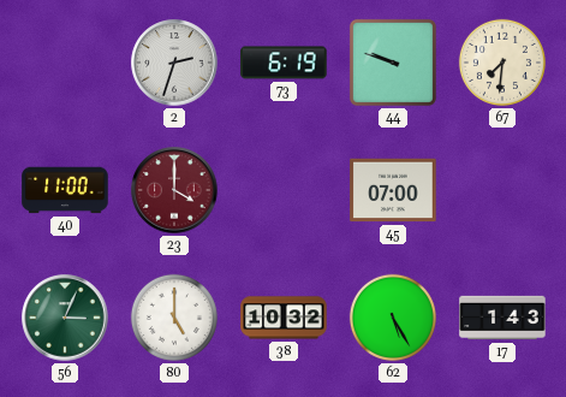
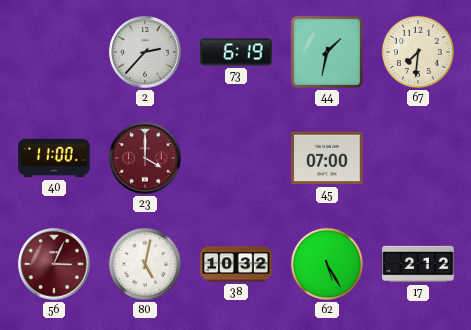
2: 2:33 -> 2:37
44: 9:48 -> 1:32
56 dial: green -> burgundy
80: 5:00 -> 5:02
17: 1:43 -> 2:12
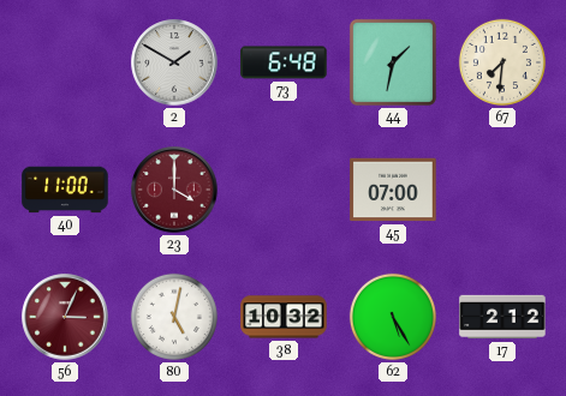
2: 2:37 -> 1:50
73: 6:19 -> 6:48
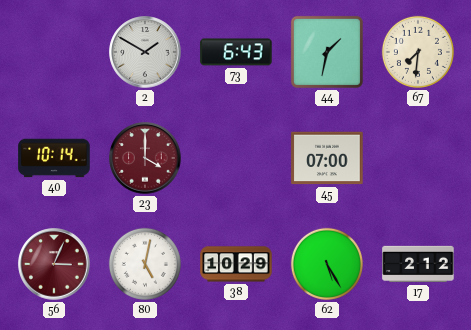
73: 6:48 -> 6:43
40: 11:00 -> 10:14
38: 10:32 -> 10:29
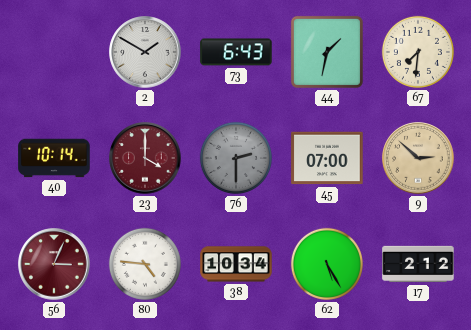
76: none -> 2:30
9: none -> 2:52
80: 5:02 -> 4:46
38: 10:29 -> 10:34
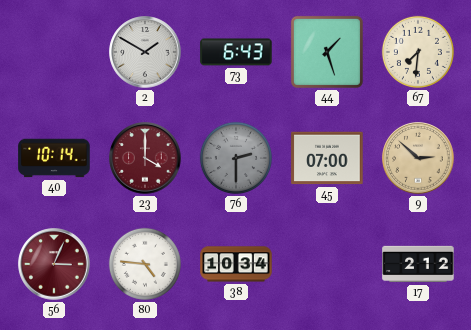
44: 1:32 -> 1:27
62: 5:25 -> none
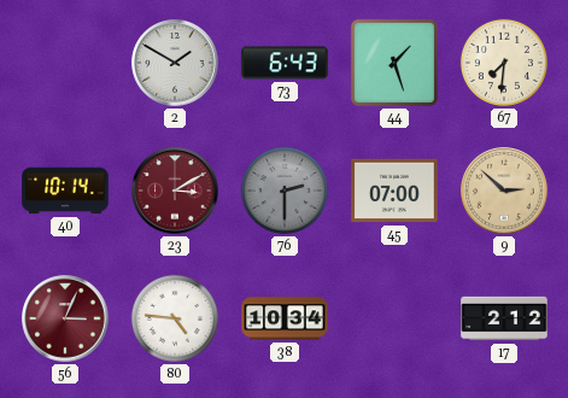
23: 4:00 -> 3:10
